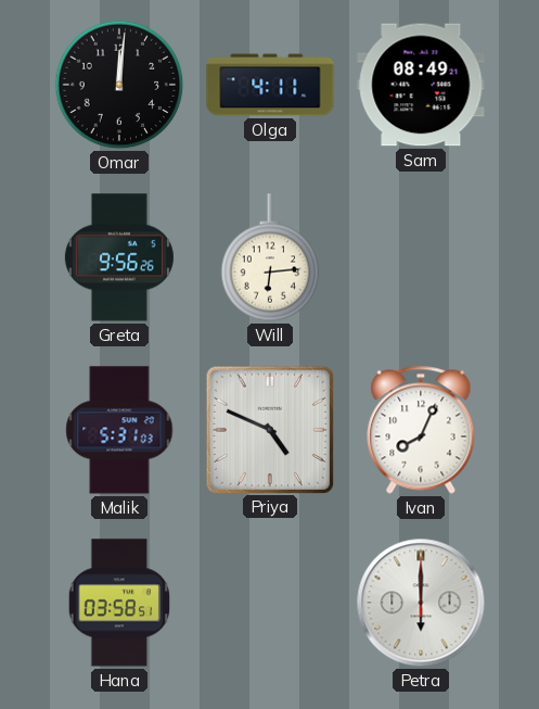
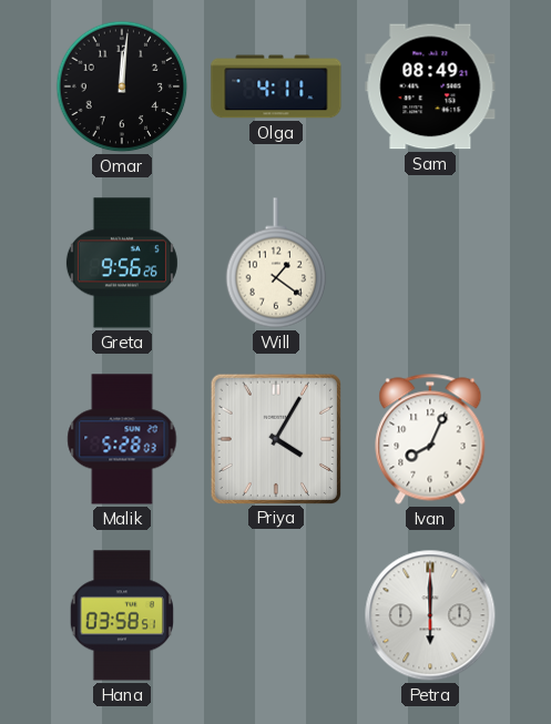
Will: 6:14 -> 1:21
Malik: 5:31 -> 5:28
Priya: 4:49 -> 4:05
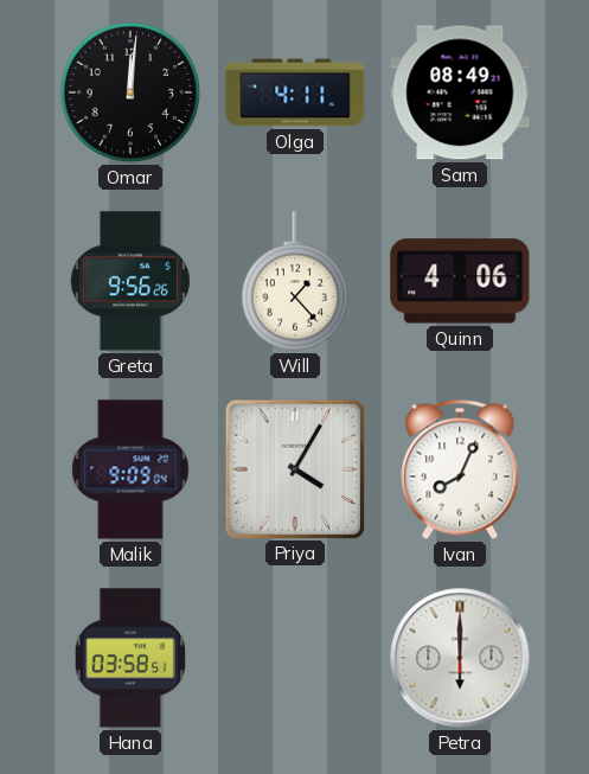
Will: 1:21 -> 1:23
Quinn: none -> 4:06
Malik: 5:28 -> 9:09
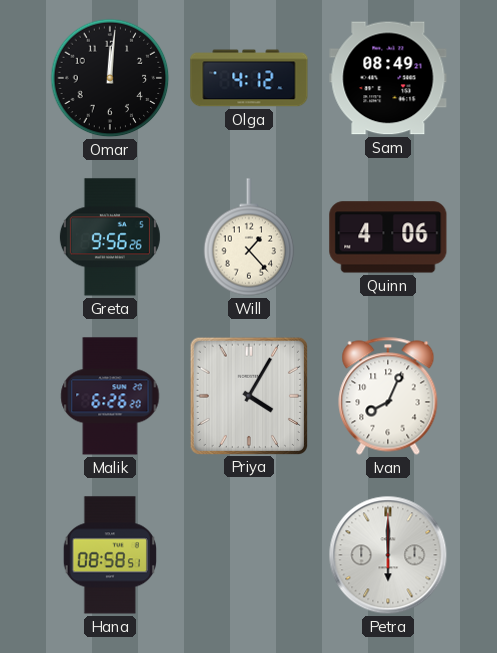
Olga: 4:11 -> 4:12
Malik: 9:09 -> 6:26
Hana: 03:58 -> 08:58
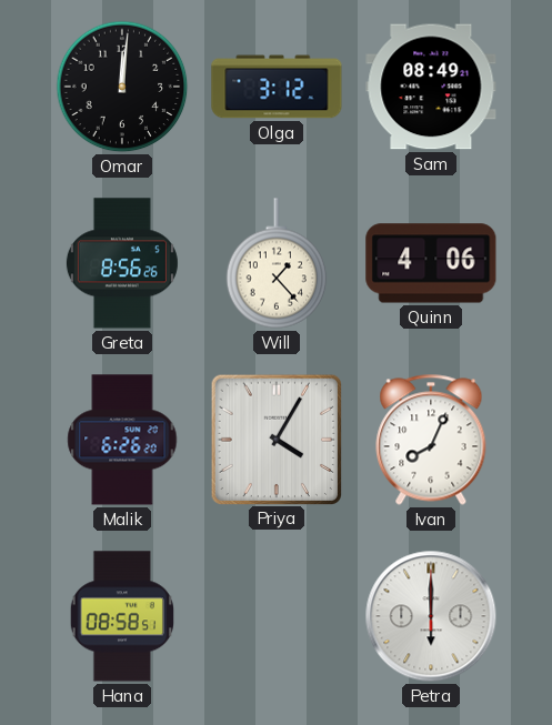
Olga: 4:12 -> 3:12
Greta: 9:56 -> 8:56
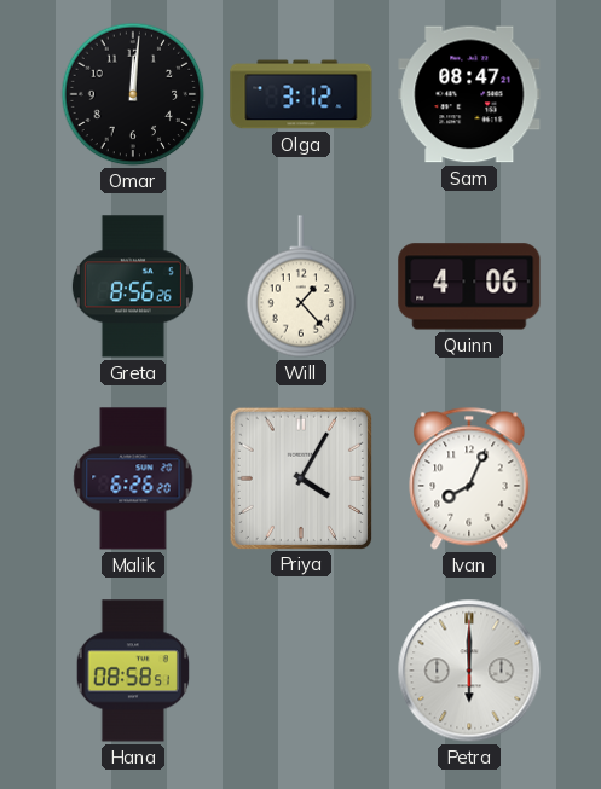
Sam: 08:49 -> 08:47
